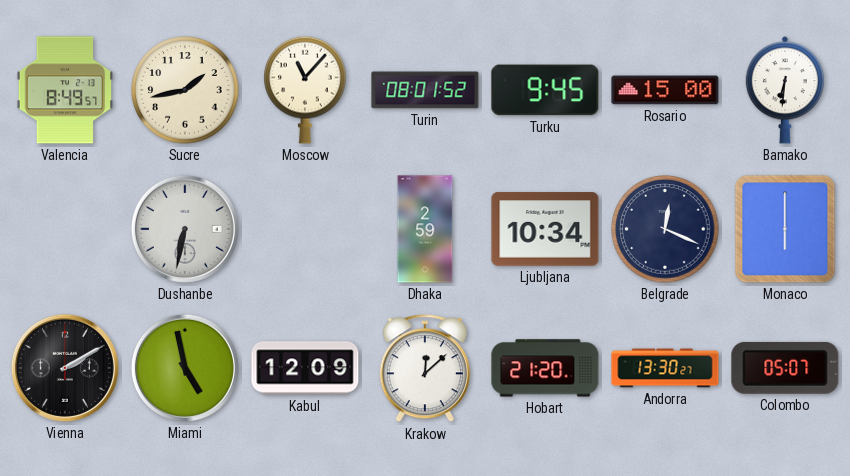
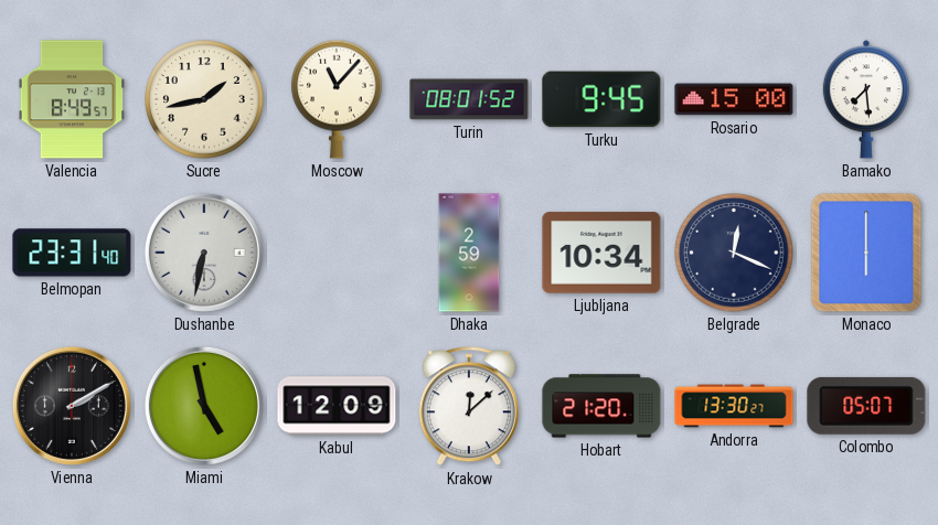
Bamako: 6:31 -> 7:29
Belmopan: none -> 23:31
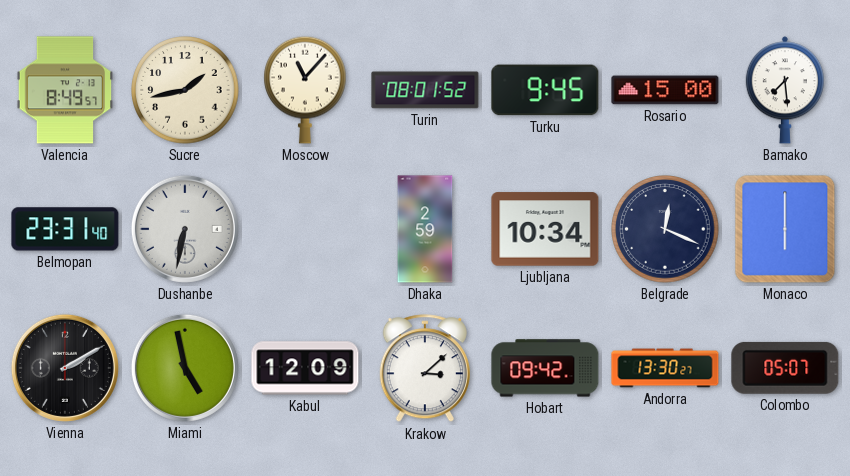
Krakow: 12:08 -> 3:08
Hobart: 21:20 -> 09:42
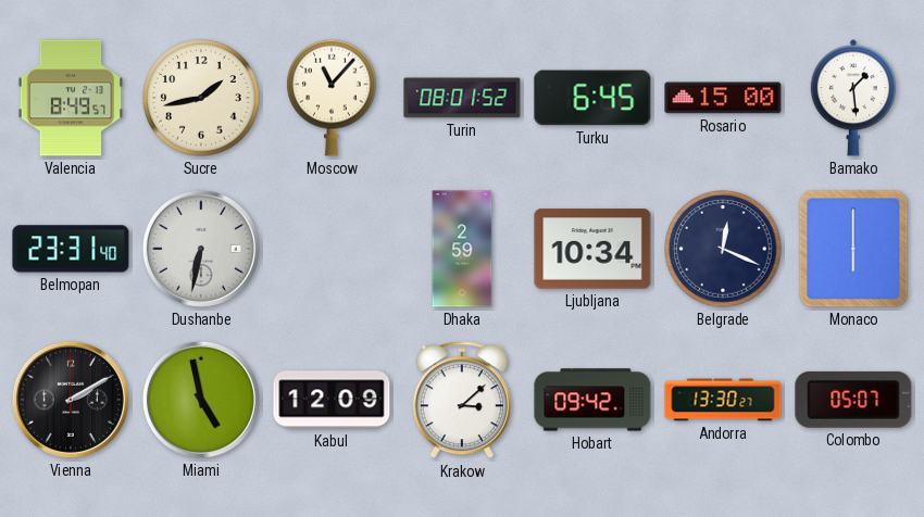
Turku: 9:45 -> 6:45
Bamako: 7:29 -> 1:29
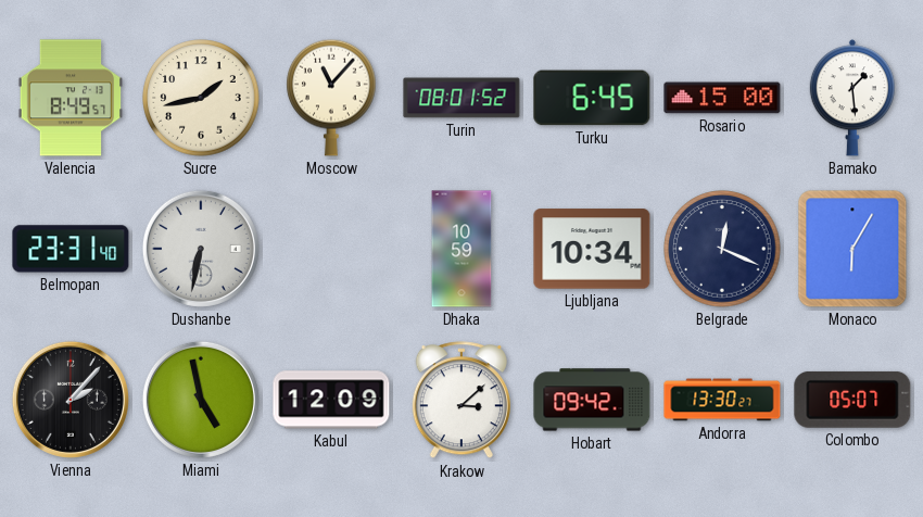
Dhaka: 2:59 -> 10:59
Monaco: 6:00 -> 6:05
Vienna: 2:10 -> 2:07
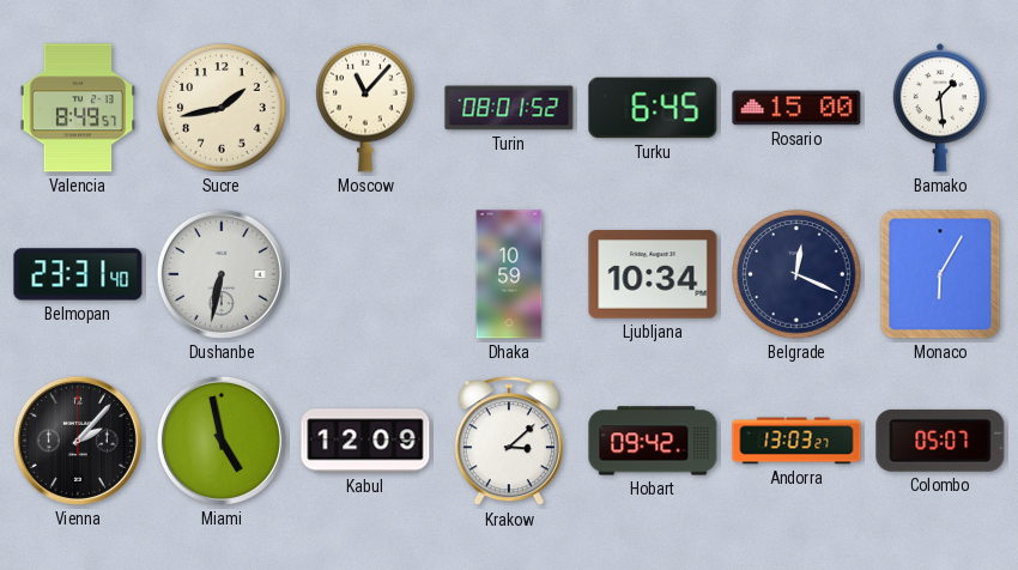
Andorra: 13:30 -> 13:03
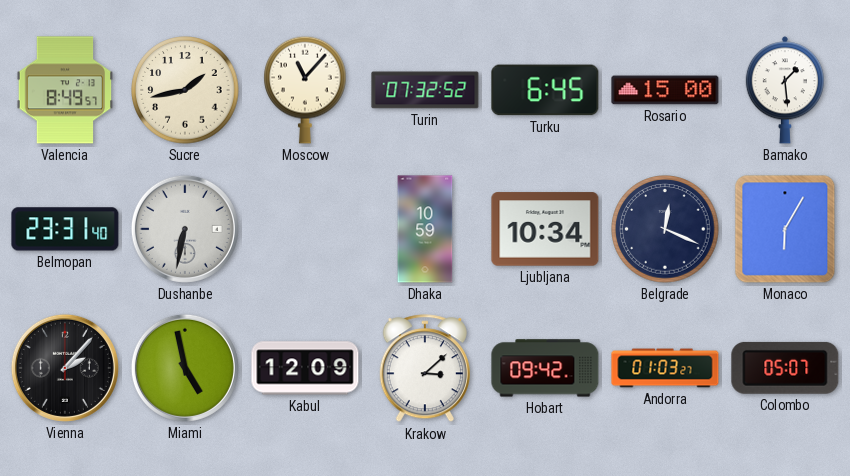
Turin: 08:01 -> 07:32
Andorra: 13:03 -> 01:03
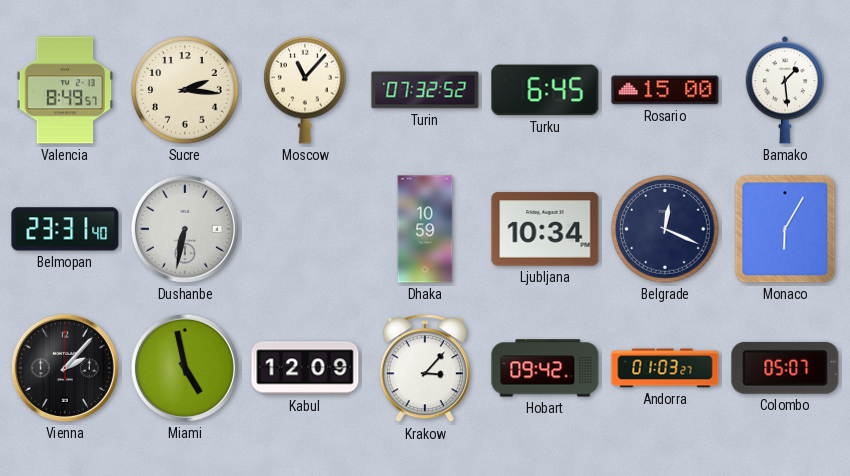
Sucre: 1:43 -> 2:16
Krakow: 3:08 -> 3:07
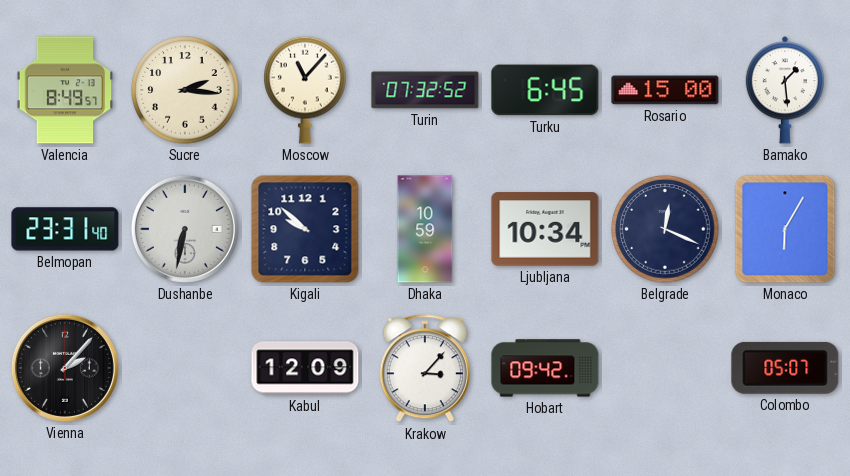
Kigali: none -> 9:52
Miami: 4:58 -> none
Andorra: 01:03 -> none
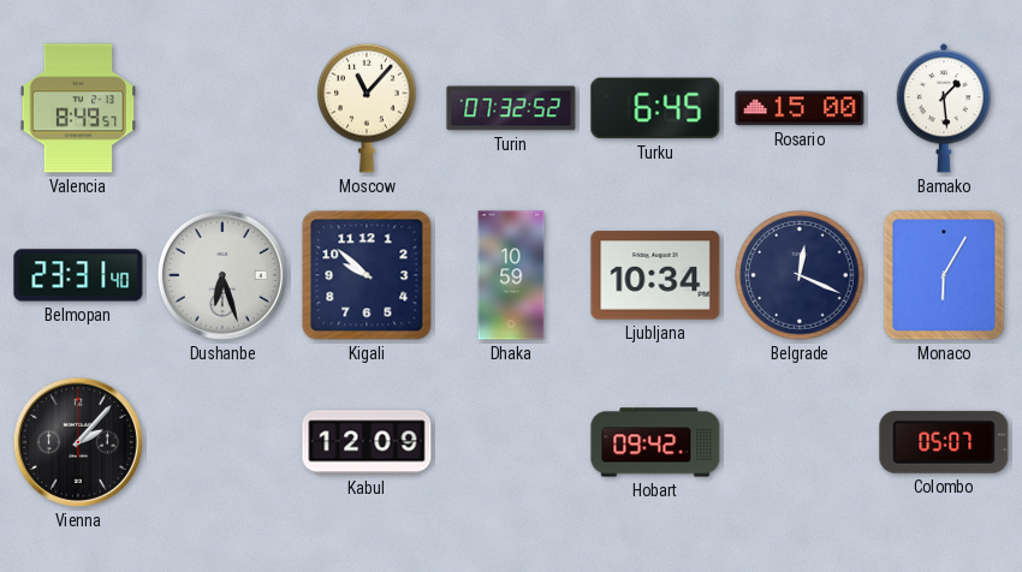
Sucre: 2:16 -> none
Dushanbe: 6:32 -> 6:27
Krakow: 3:07 -> none
